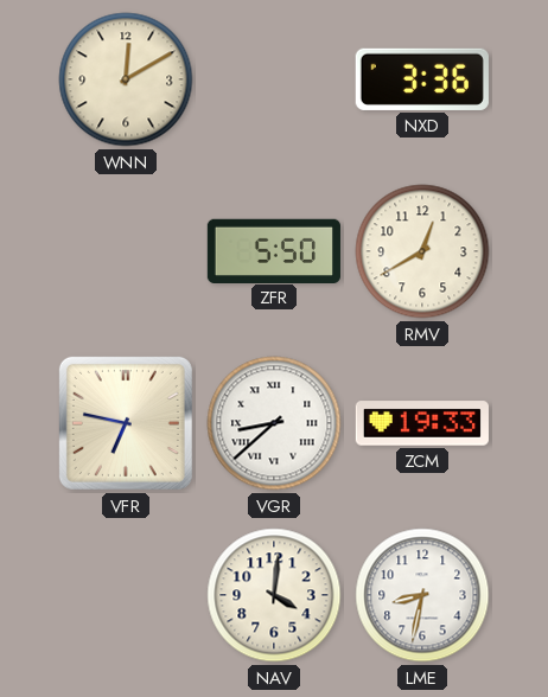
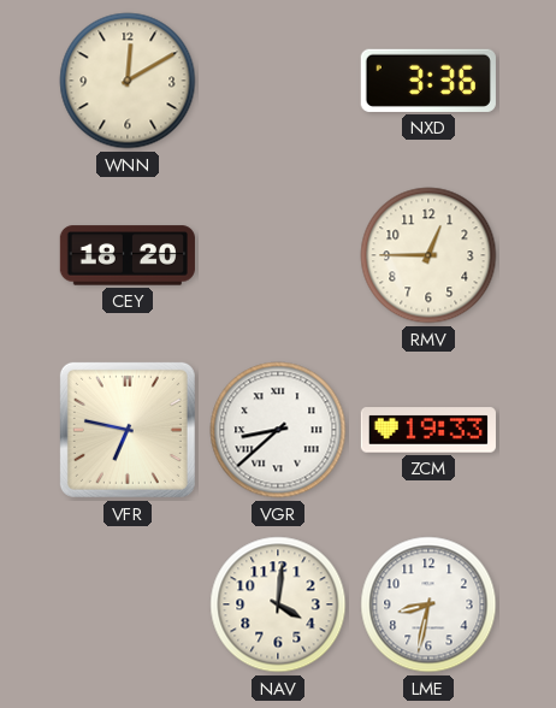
CEY: none -> 18:20
ZFR: 5:50 -> none
RMV: 12:40 -> 12:45
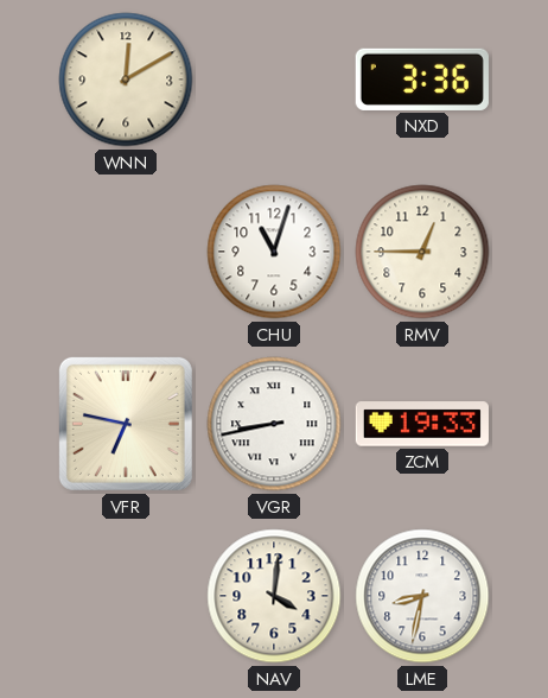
CEY: 18:20 -> none
CHU: none -> 11:03
VGR: 8:38 -> 8:43
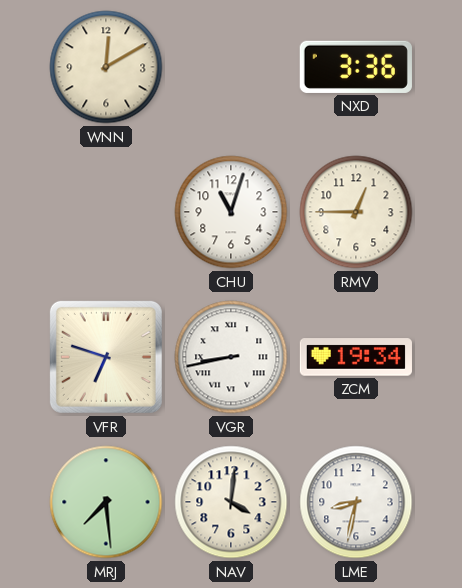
VFR: 6:47 -> 6:48
ZCM: 19:33 -> 19:34
MRJ: none -> 7:29
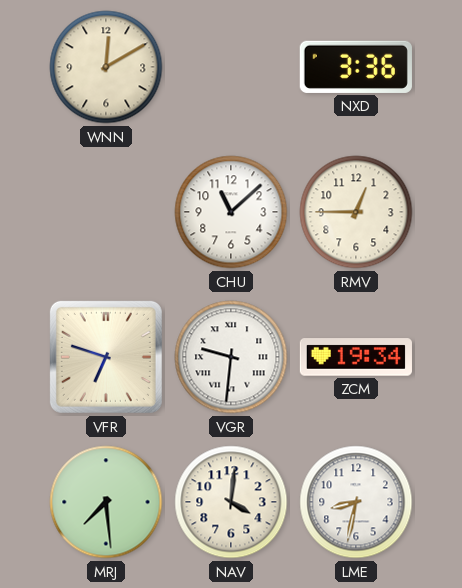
CHU: 11:03 -> 11:08
VGR: 8:43 -> 9:31
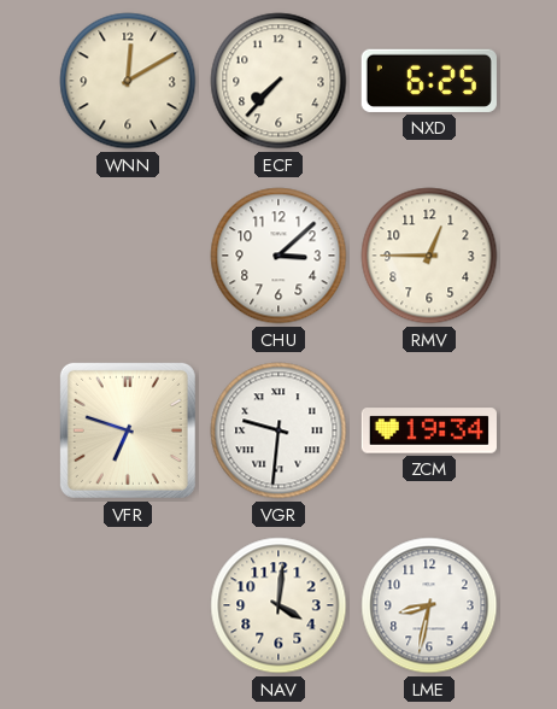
ECF: none -> 7:37
NXD: 3:36 -> 6:25
CHU: 11:08 -> 3:08
MRJ: 7:29 -> none
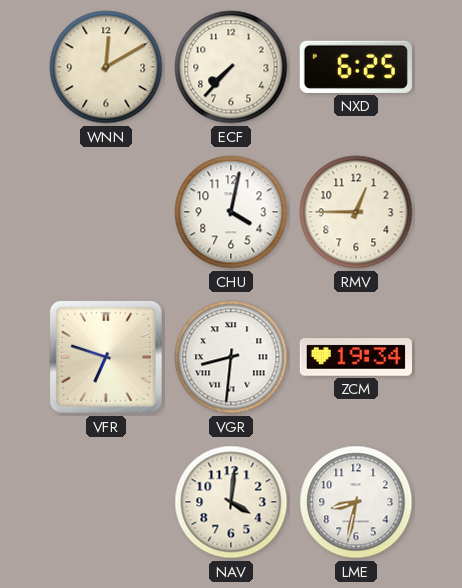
CHU: 3:08 -> 4:02
VGR: 9:31 -> 8:31
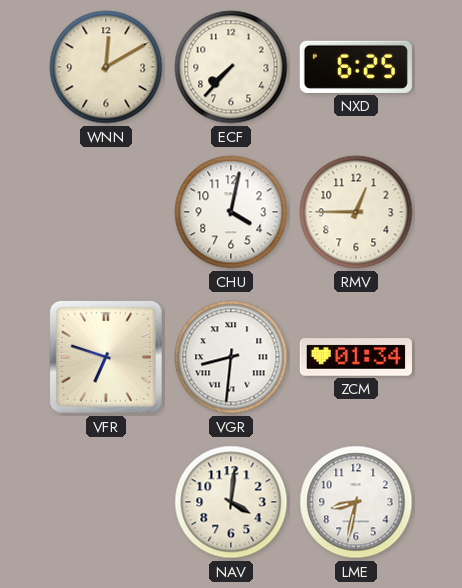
ZCM: 19:34 -> 01:34
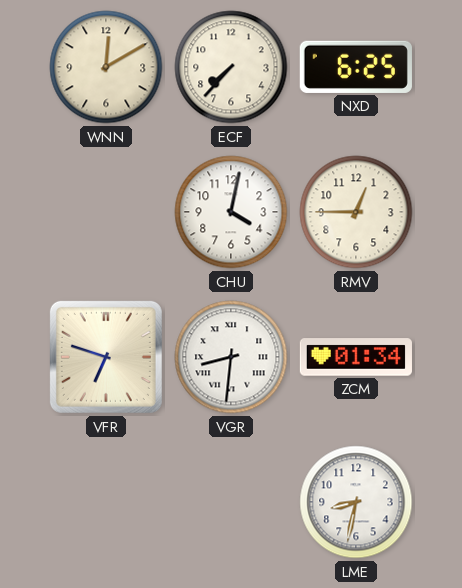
NAV: 4:01 -> none
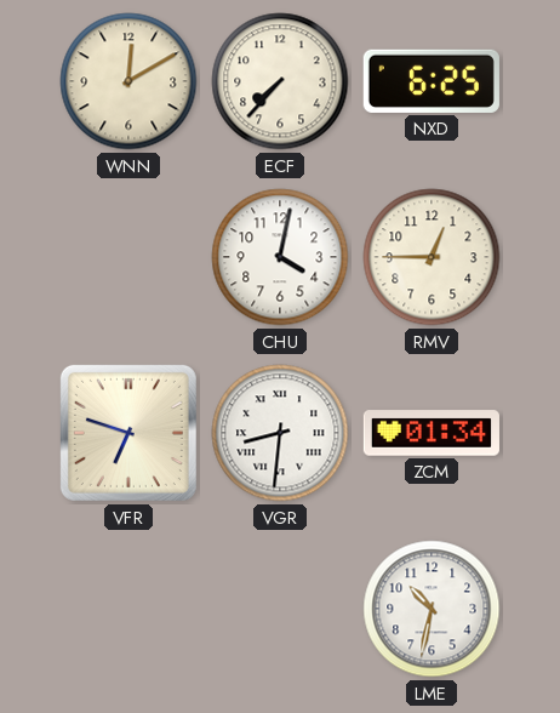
LME: 8:32 -> 10:32
